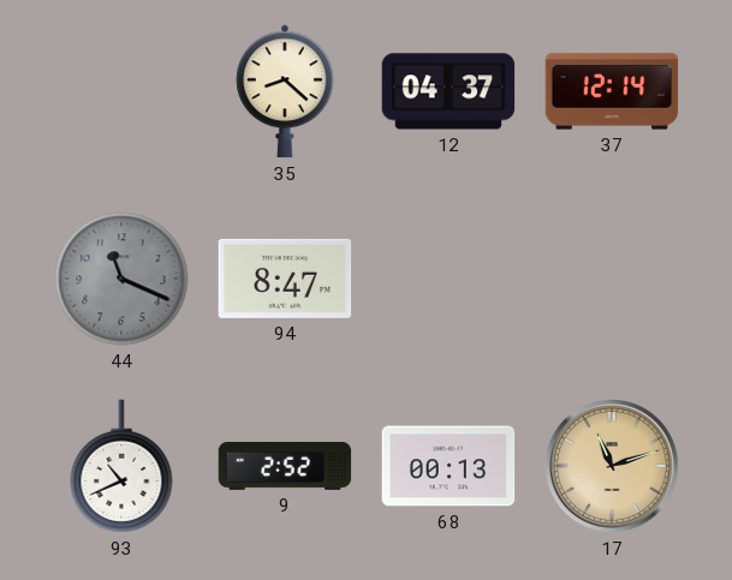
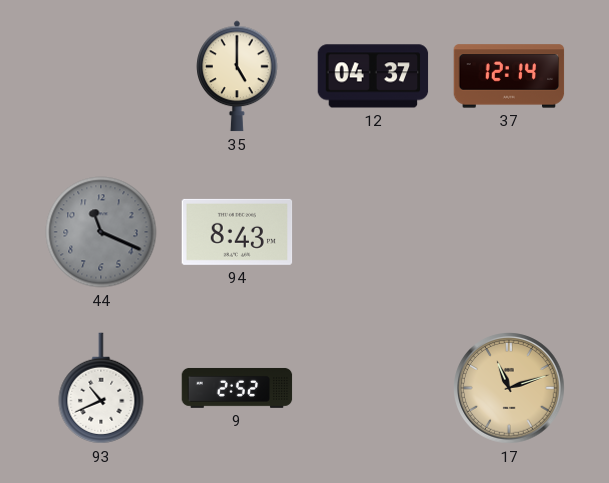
35: 8:22 -> 5:00
94: 8:47 -> 8:43
68: 00:13 -> none
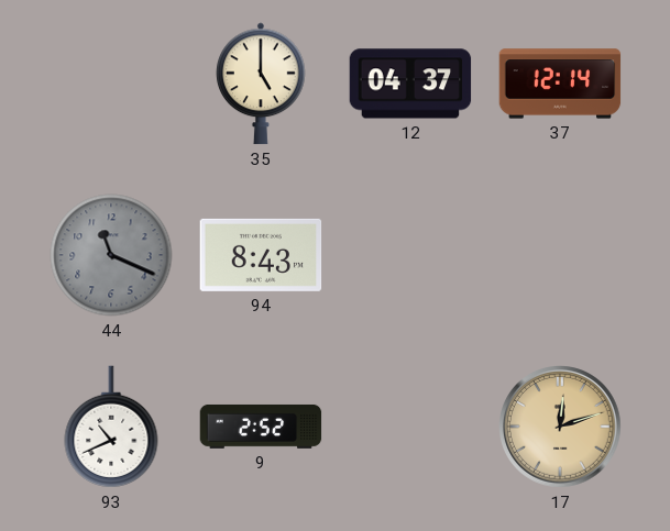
17: 11:12 -> 12:12
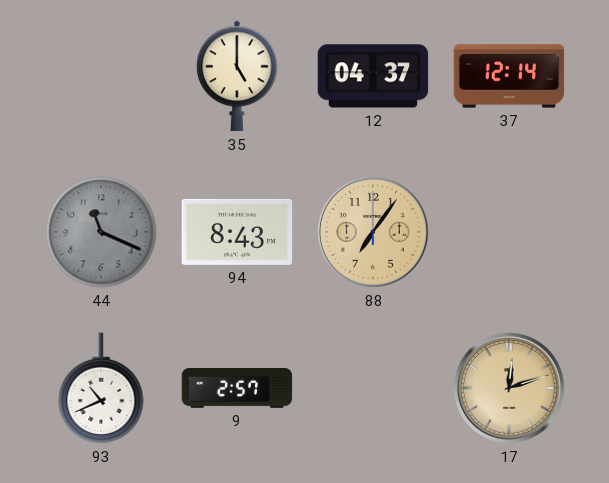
88: none -> 7:06
9: 2:52 -> 2:57
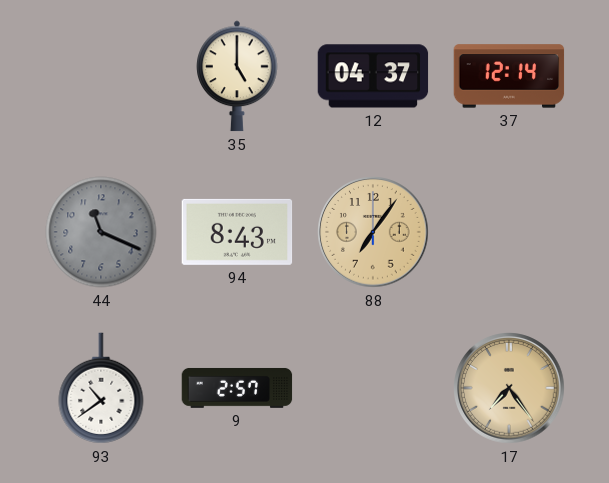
93: 10:41 -> 10:39
17: 12:12 -> 7:24
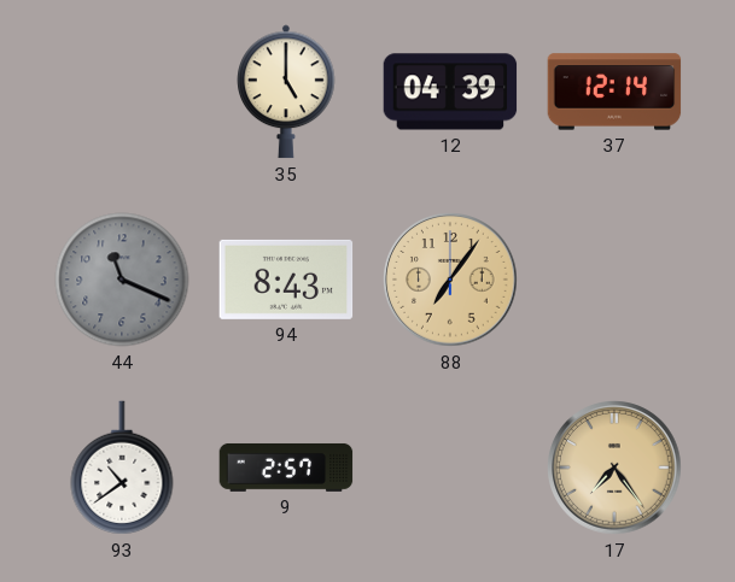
12: 04:37 -> 04:39
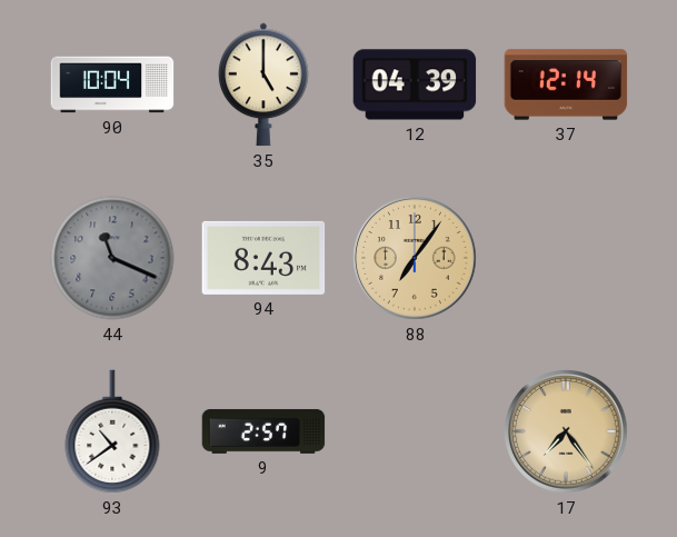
90: none -> 10:04
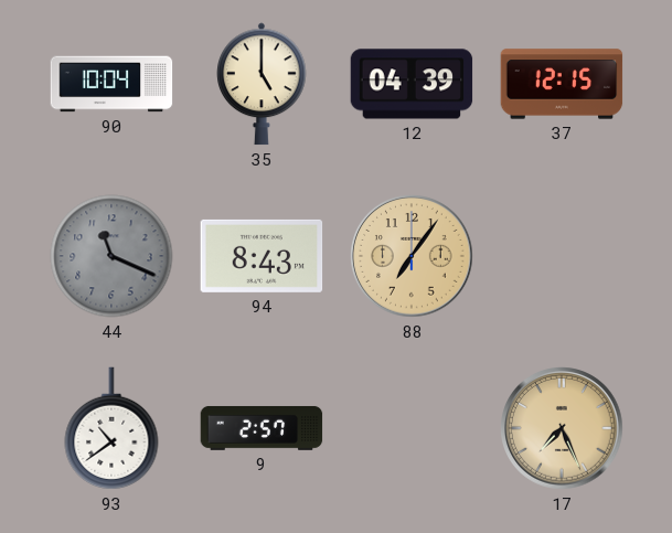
37: 12:14 -> 12:15
17: 7:24 -> 7:26
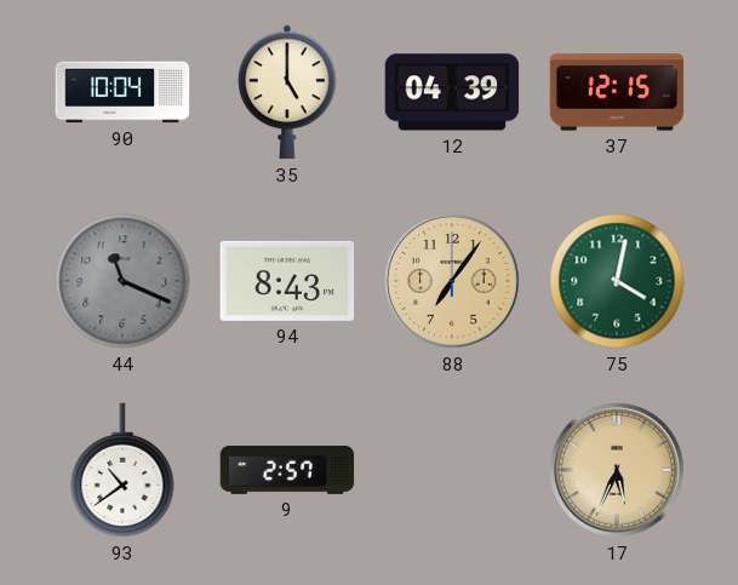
75: none -> 4:02
17: 7:26 -> 5:34
